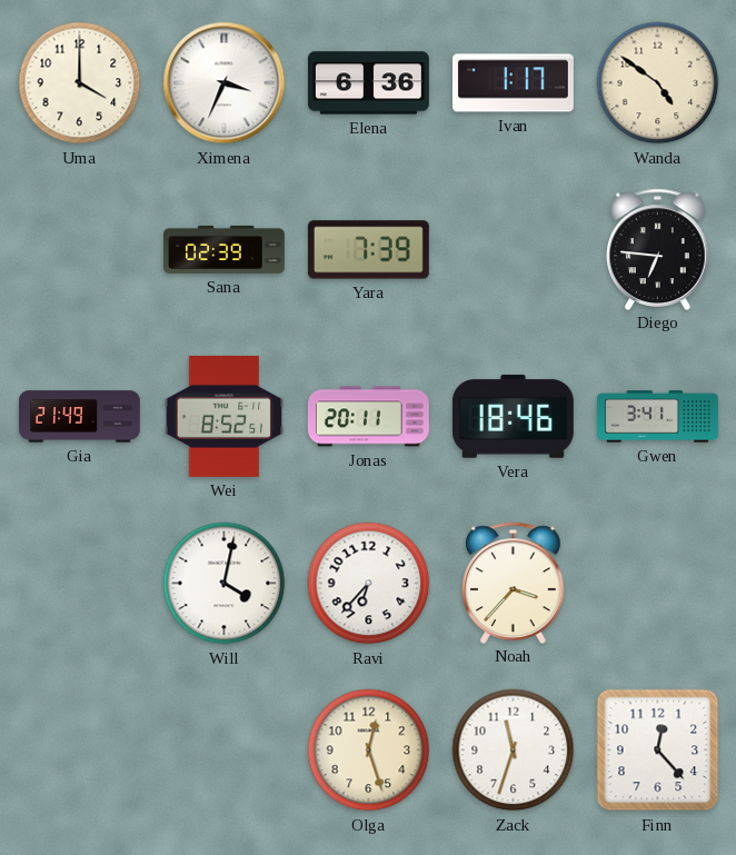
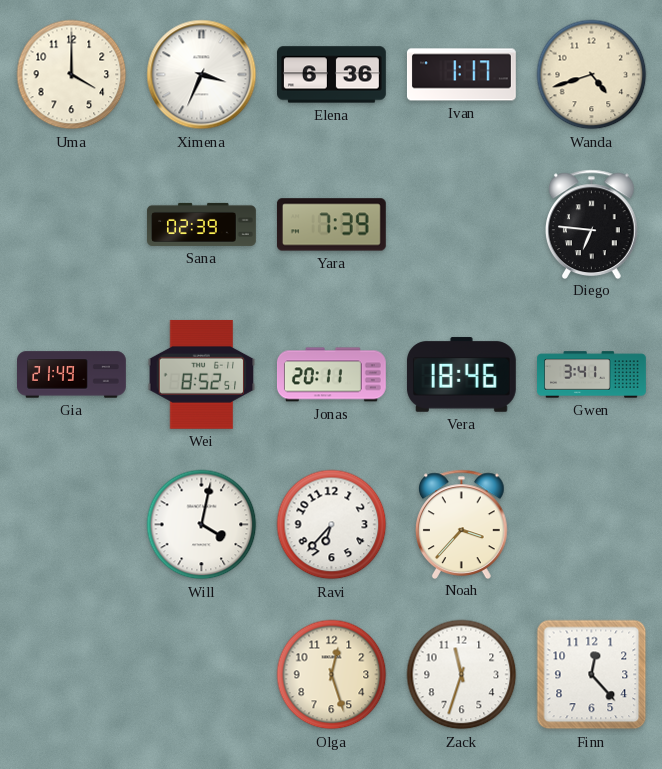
Wanda: 4:51 -> 4:42
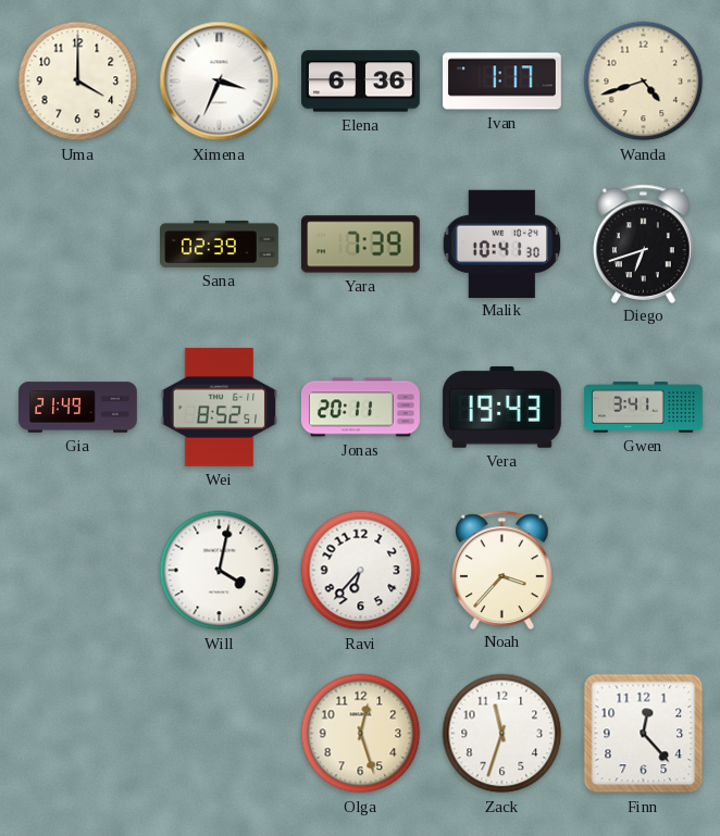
Malik: none -> 10:41
Diego: 6:46 -> 6:42
Vera: 18:46 -> 19:43
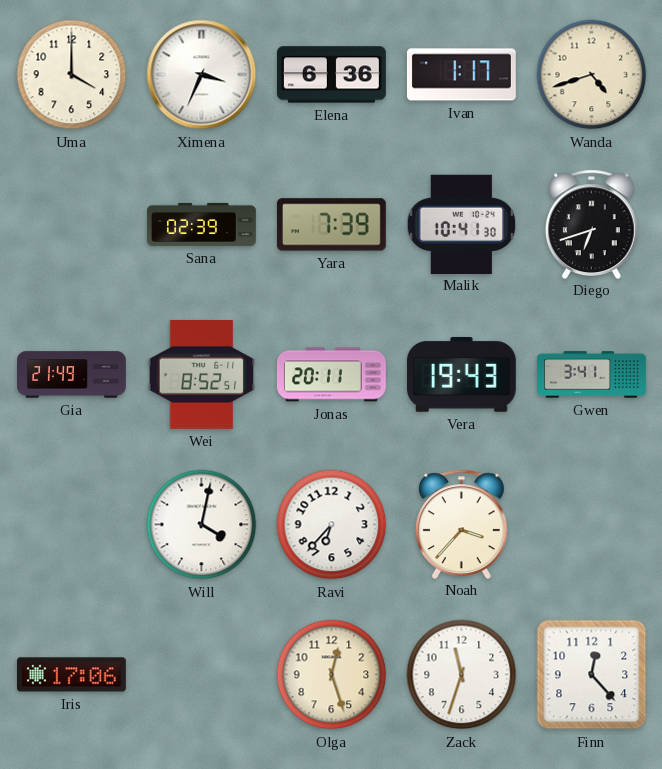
Iris: none -> 17:06
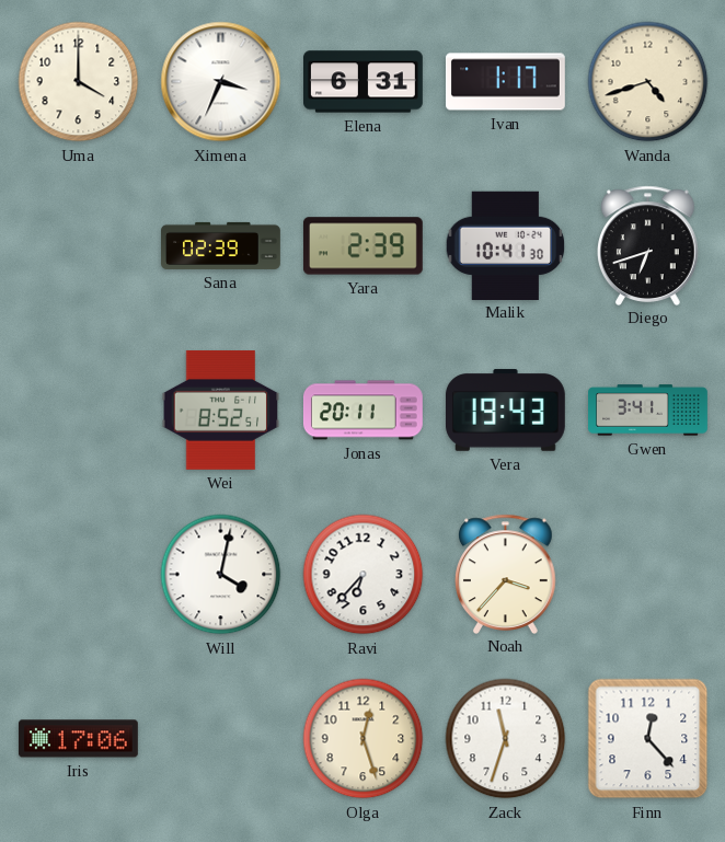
Elena: 6:36 -> 6:31
Yara: 7:39 -> 2:39
Gia: 21:49 -> none
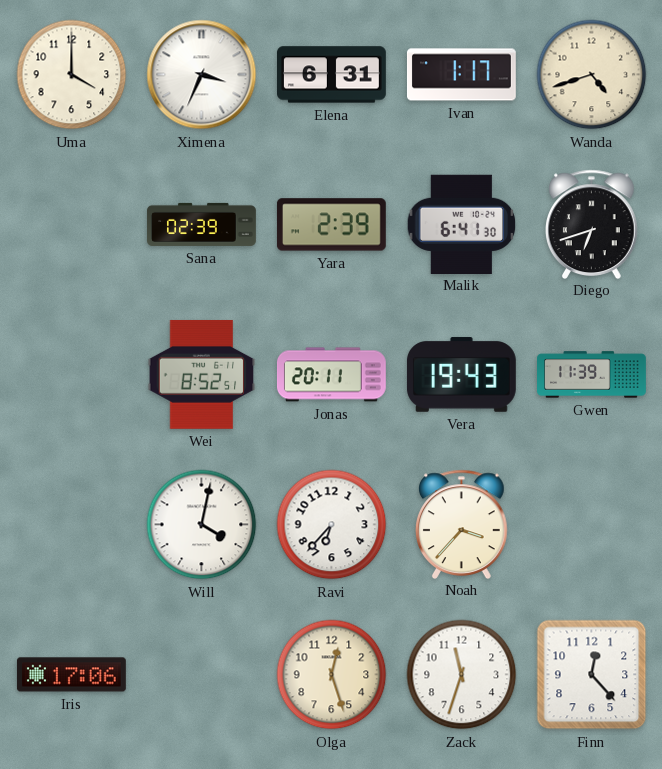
Malik: 10:41 -> 6:41
Gwen: 3:41 -> 11:39
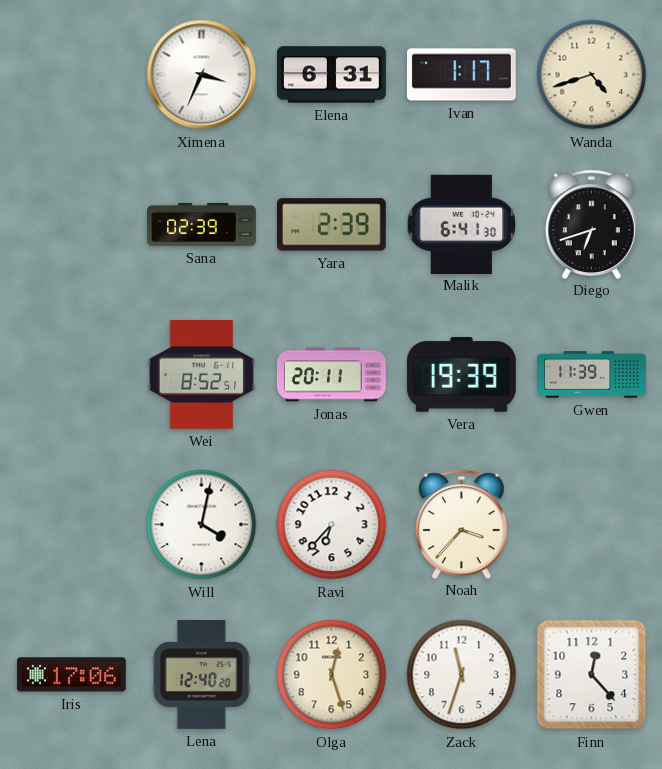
Uma: 4:00 -> none
Vera: 19:43 -> 19:39
Lena: none -> 12:40
